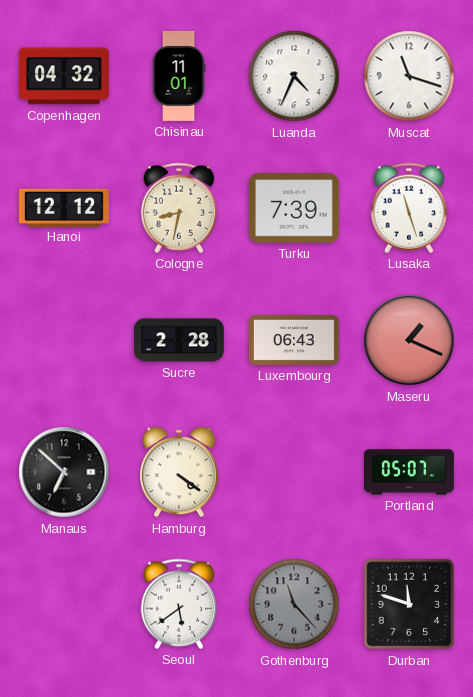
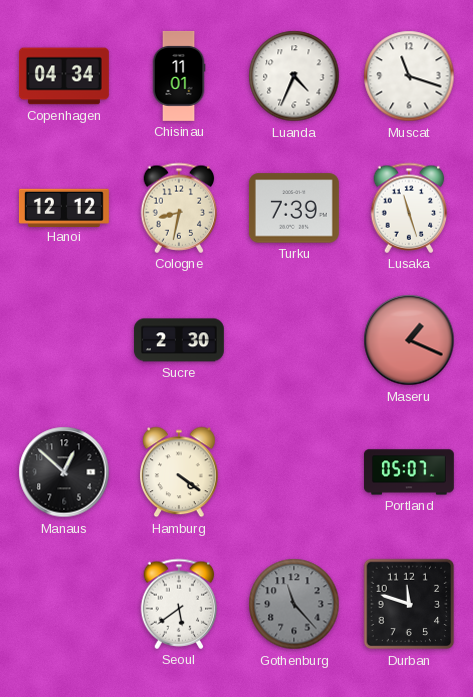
Copenhagen: 04:32 -> 04:34
Sucre: 2:28 -> 2:30
Luxembourg: 06:43 -> none
Manaus: 6:52 -> 12:52
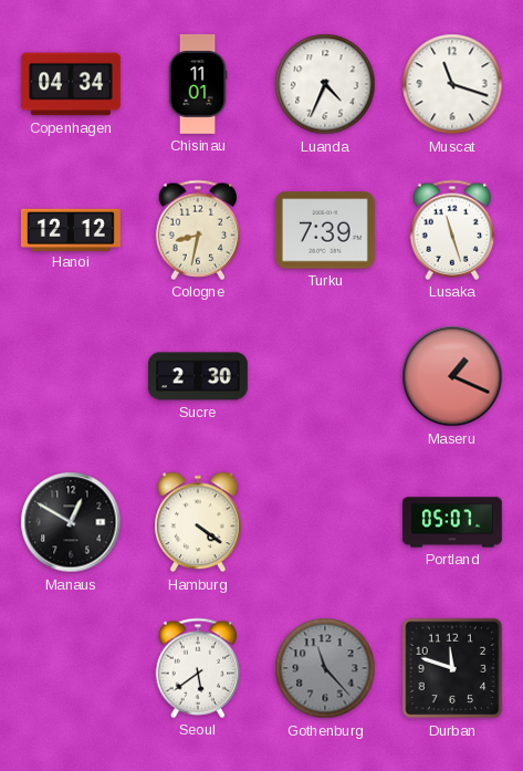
Manaus: 12:52 -> 12:50
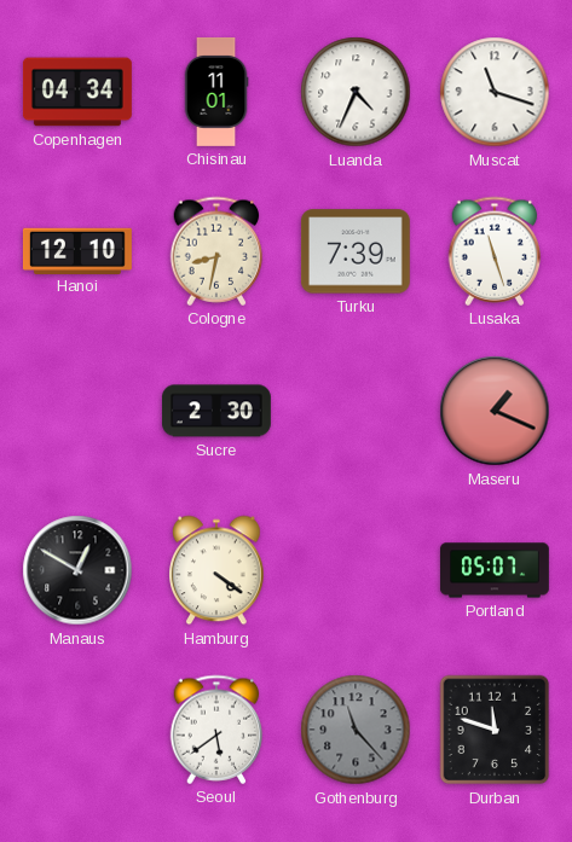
Hanoi: 12:12 -> 12:10
